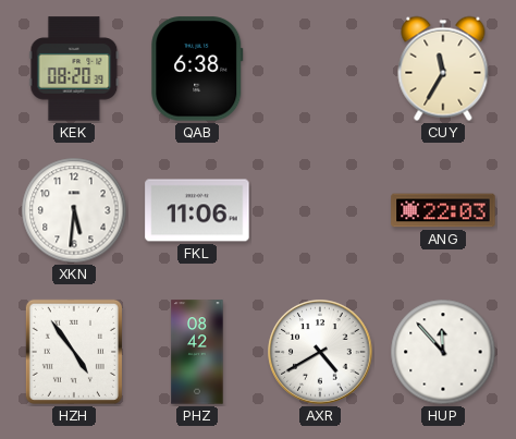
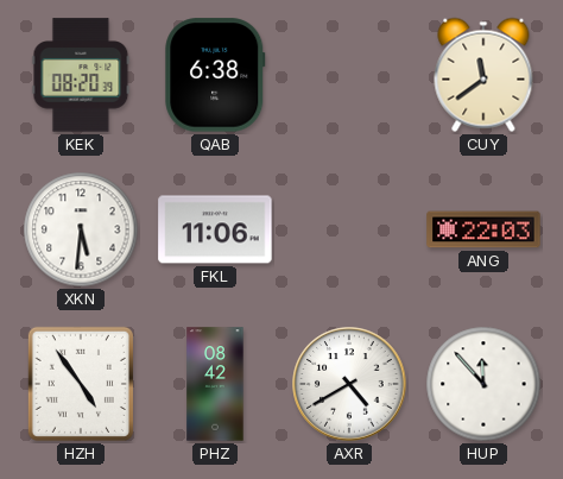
CUY: 11:35 -> 11:39
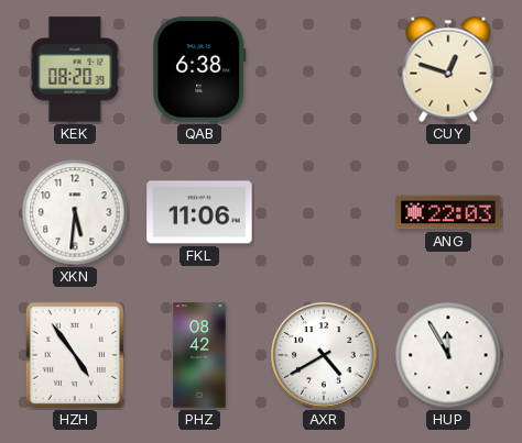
CUY: 11:39 -> 12:48
HUP: 11:53 -> 11:55
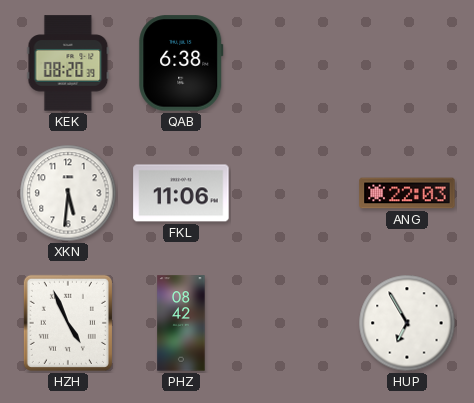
CUY: 12:48 -> none
HZH: 4:54 -> 4:56
AXR: 4:40 -> none
HUP: 11:55 -> 6:55
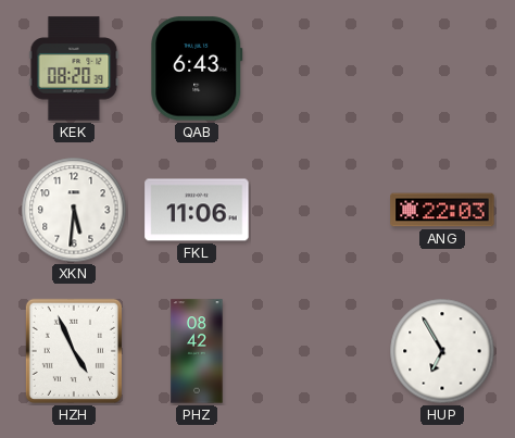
QAB: 6:38 -> 6:43
